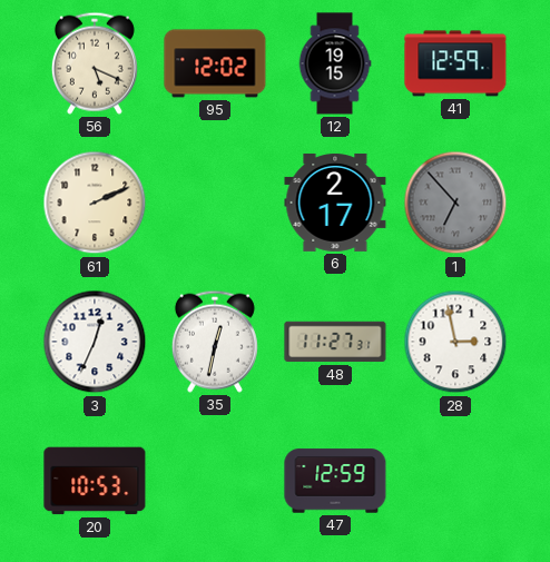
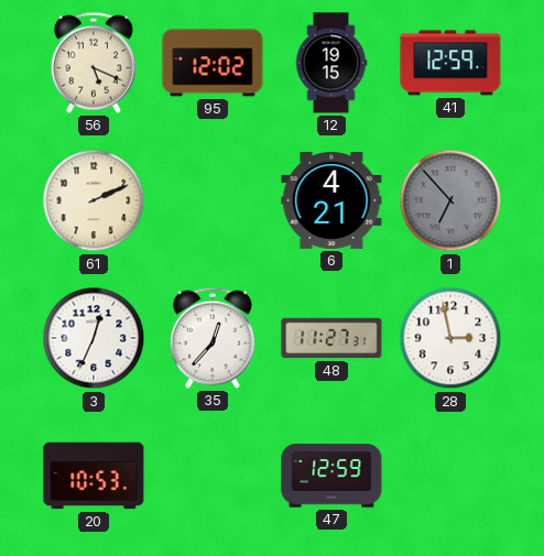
6: 2:17 -> 4:21
35: 12:32 -> 12:37
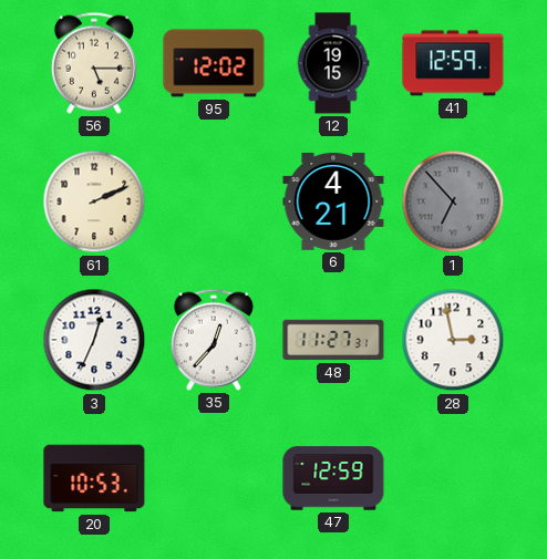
56: 5:19 -> 5:15
